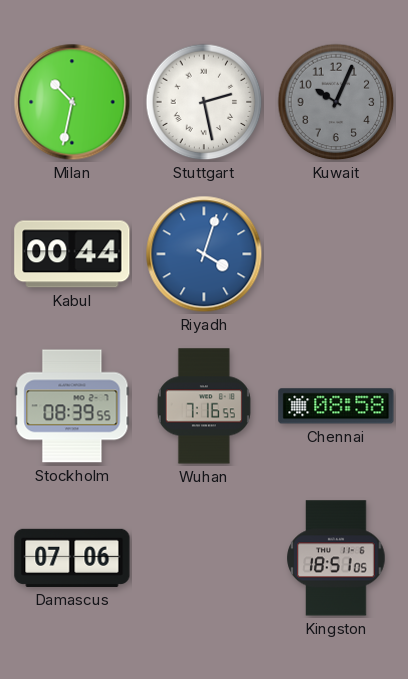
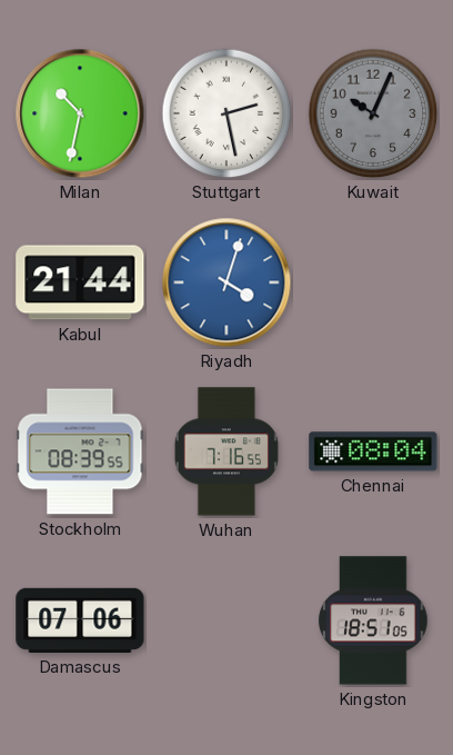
Kabul: 00:44 -> 21:44
Chennai: 08:58 -> 08:04
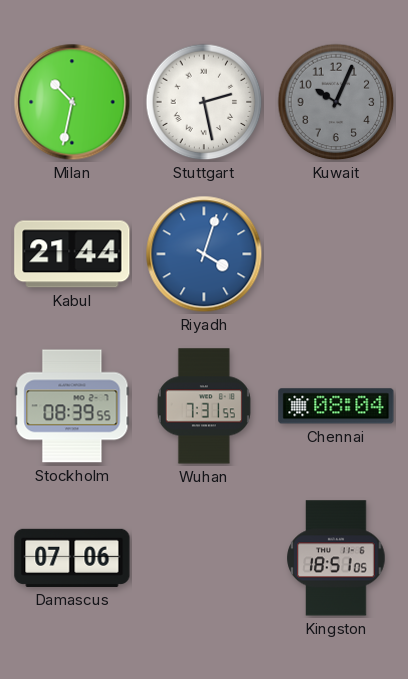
Wuhan: 7:16 -> 7:31
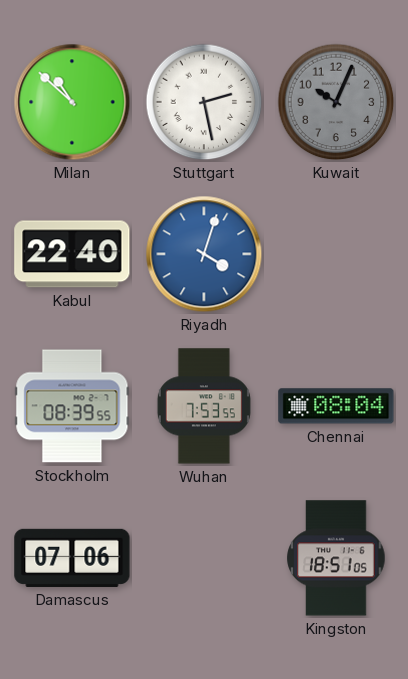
Milan: 10:32 -> 10:52
Kabul: 21:44 -> 22:40
Wuhan: 7:31 -> 7:53
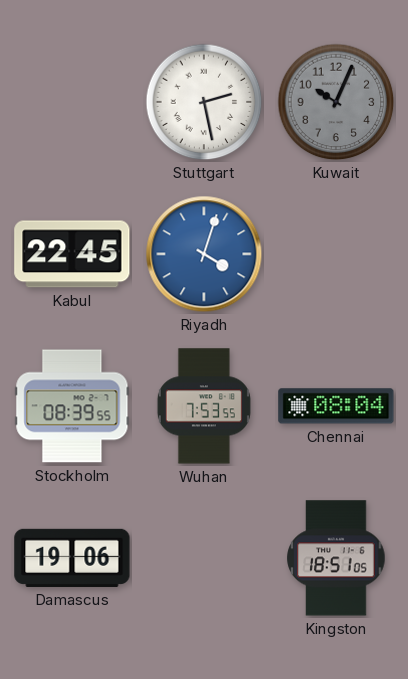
Milan: 10:52 -> none
Kabul: 22:40 -> 22:45
Damascus: 07:06 -> 19:06
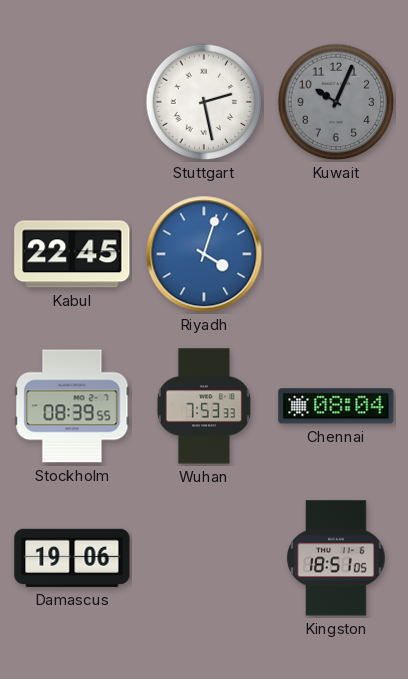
Wuhan: 7:53:55 -> 7:53:33
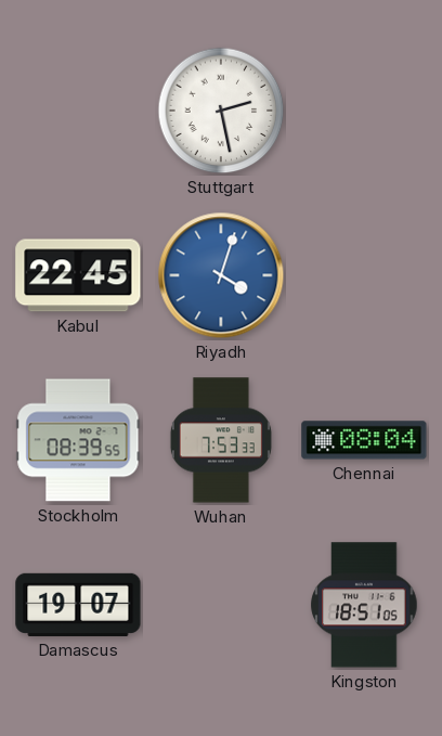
Kuwait: 10:04 -> none
Damascus: 19:06 -> 19:07
